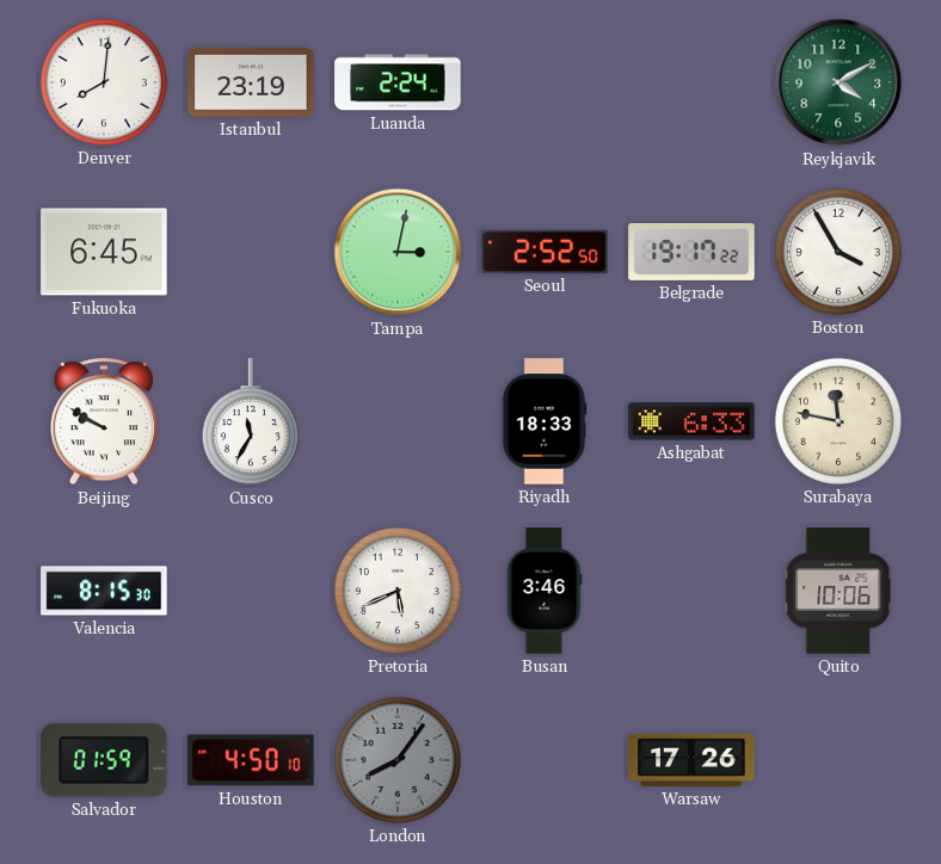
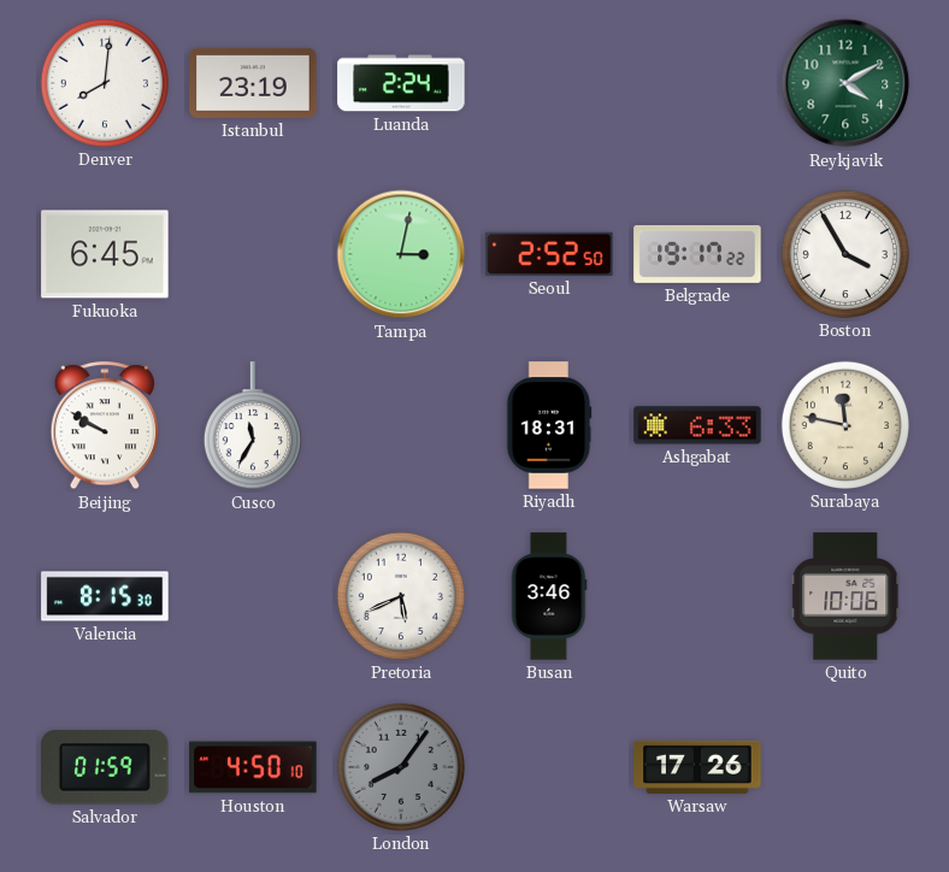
Riyadh: 18:33 -> 18:31
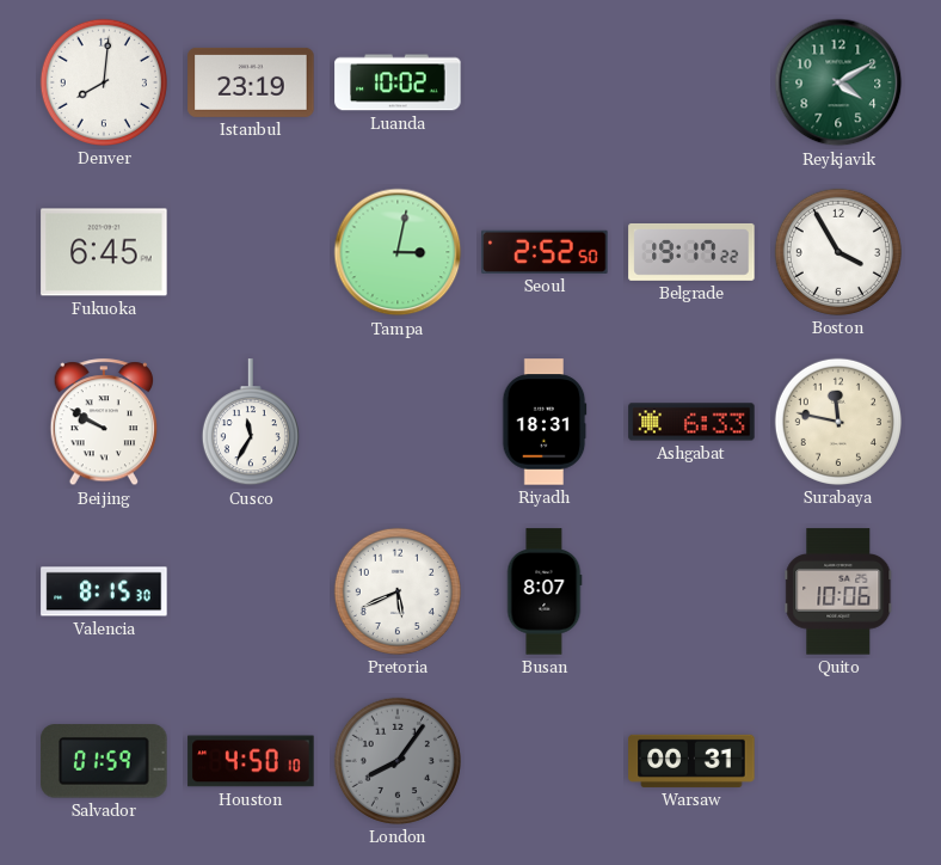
Luanda: 2:24 -> 10:02
Busan: 3:46 -> 8:07
Warsaw: 17:26 -> 00:31
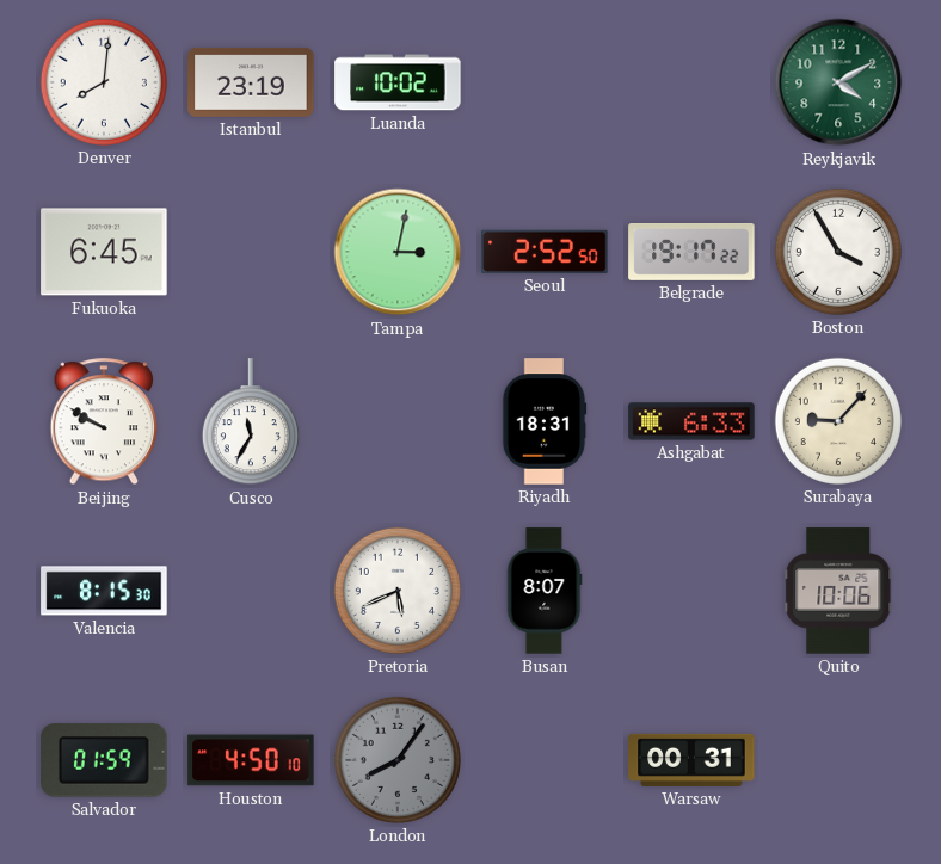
Surabaya: 11:47 -> 9:07
